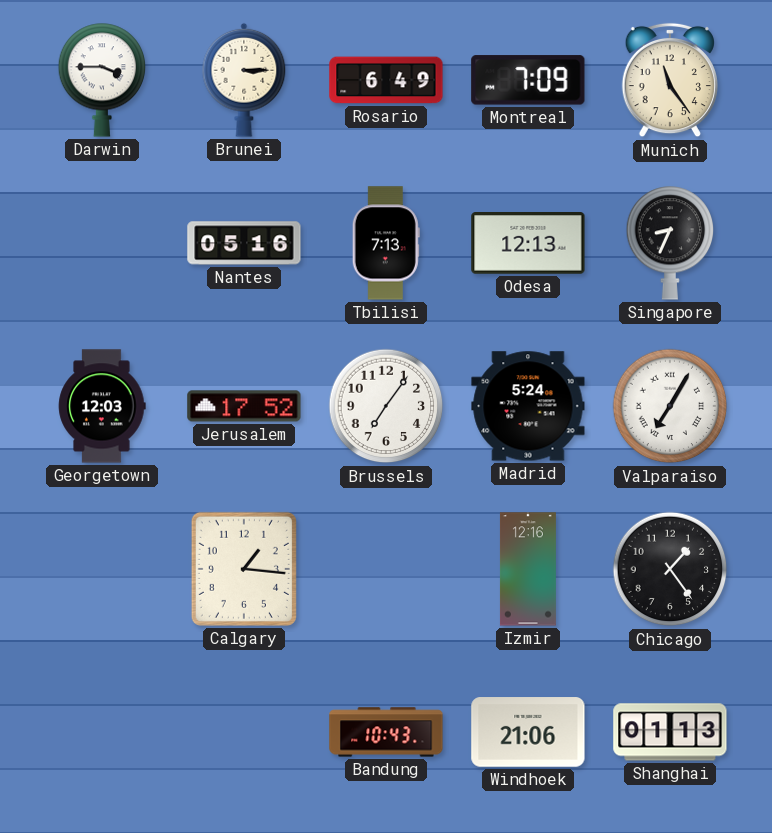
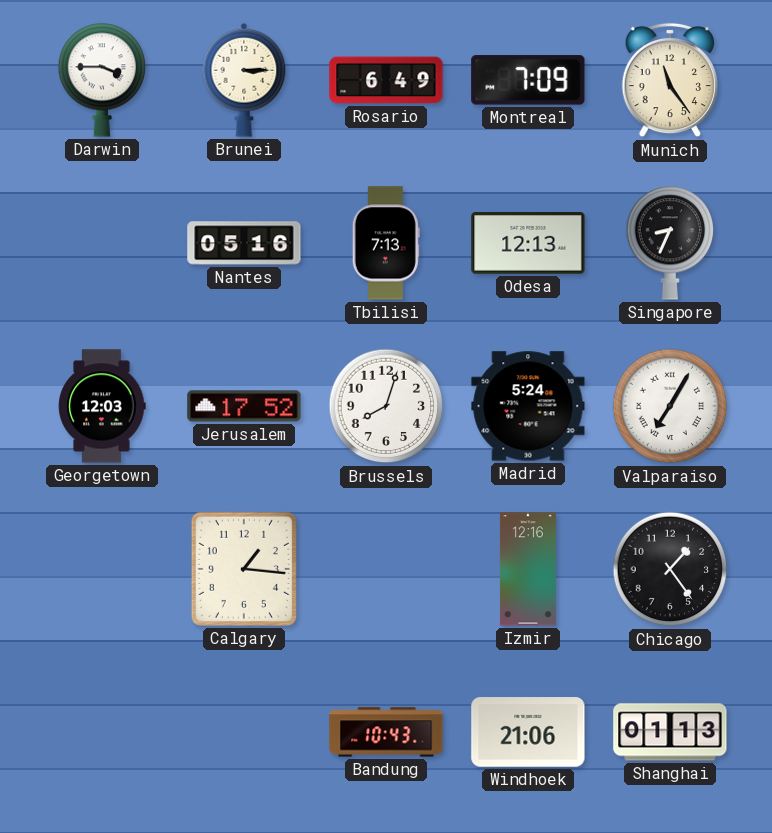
Brussels: 7:06 -> 8:03
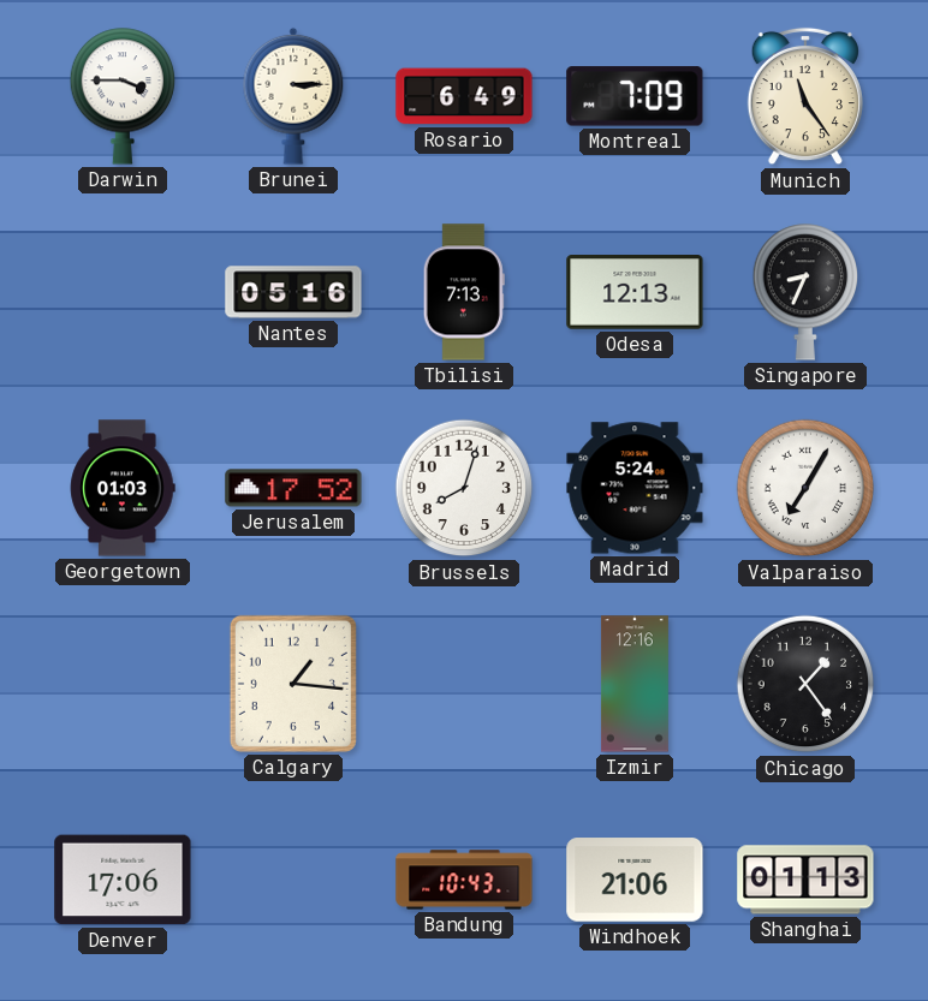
Georgetown: 12:03 -> 01:03
Denver: none -> 17:06
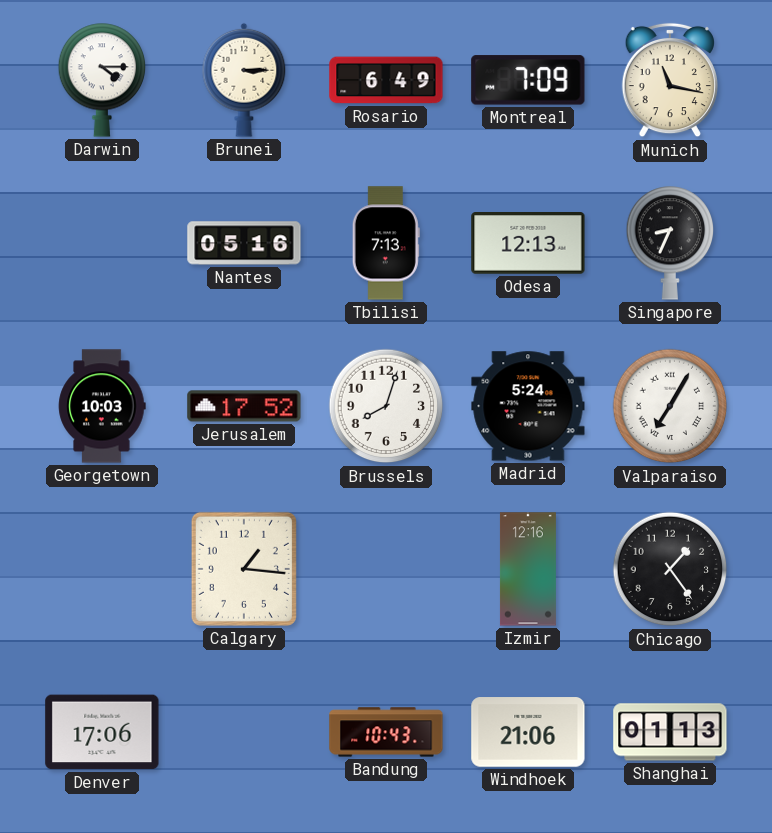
Darwin: 3:45 -> 4:15
Munich: 11:24 -> 11:17
Georgetown: 01:03 -> 10:03
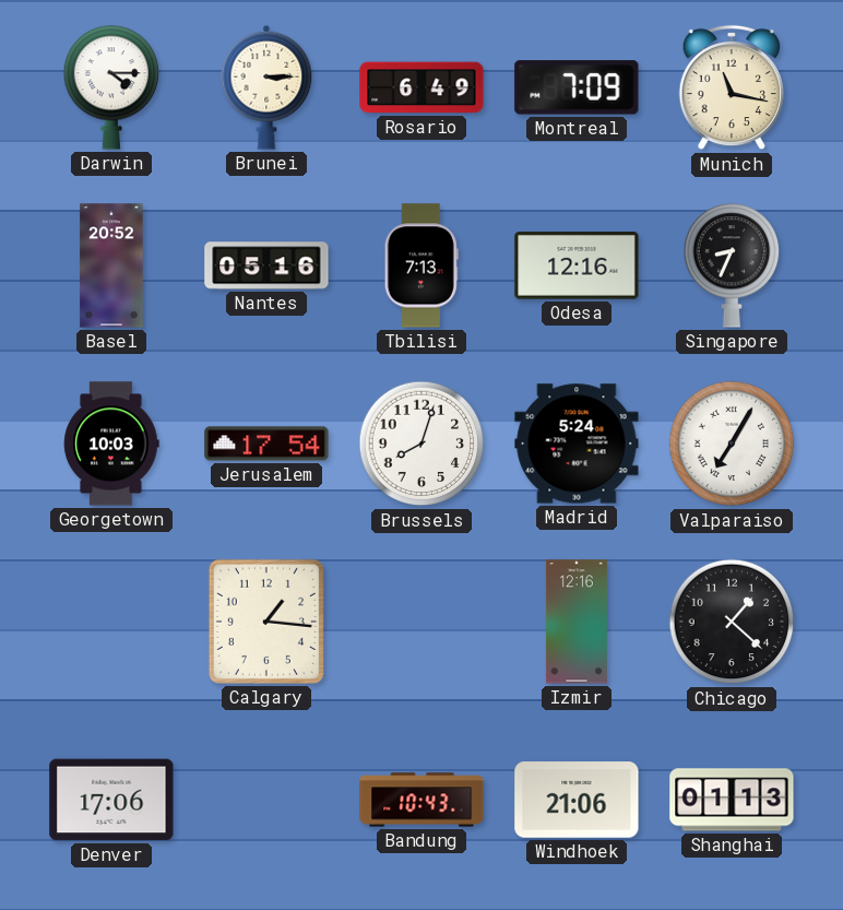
Basel: none -> 20:52
Odesa: 12:13 -> 12:16
Jerusalem: 17:52 -> 17:54
Chicago: 1:24 -> 1:22
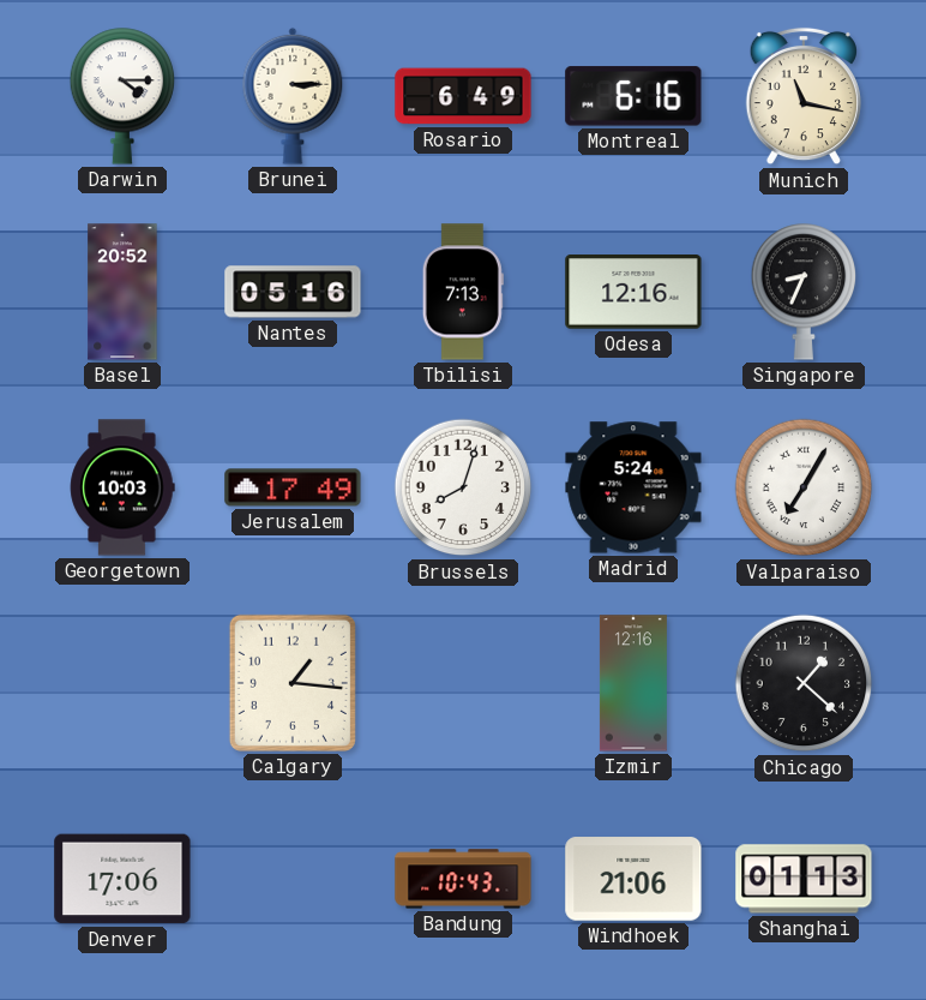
Montreal: 7:09 -> 6:16
Jerusalem: 17:54 -> 17:49
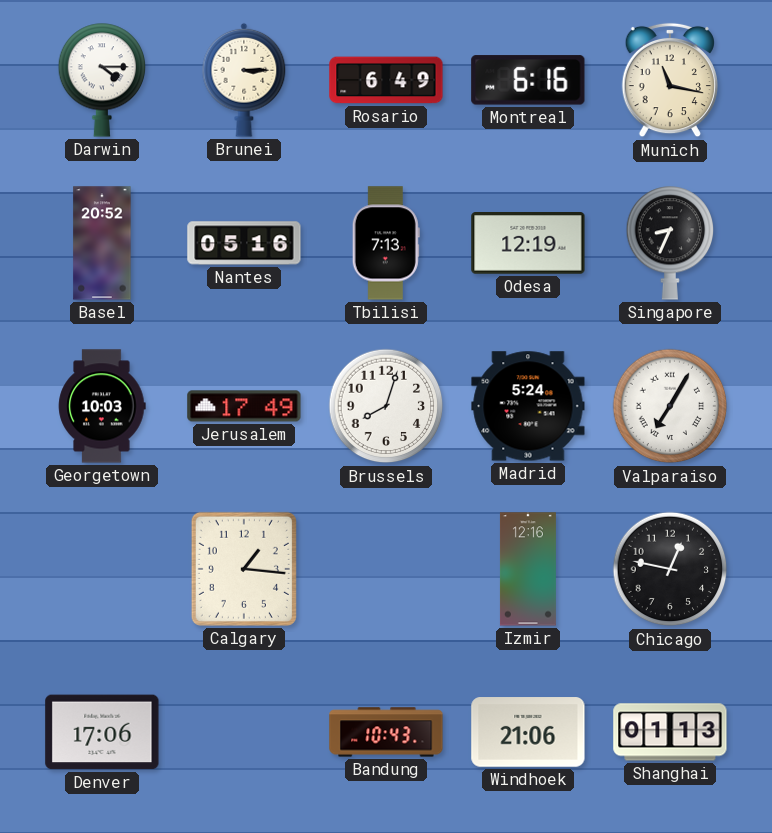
Odesa: 12:16 -> 12:19
Chicago: 1:22 -> 12:47
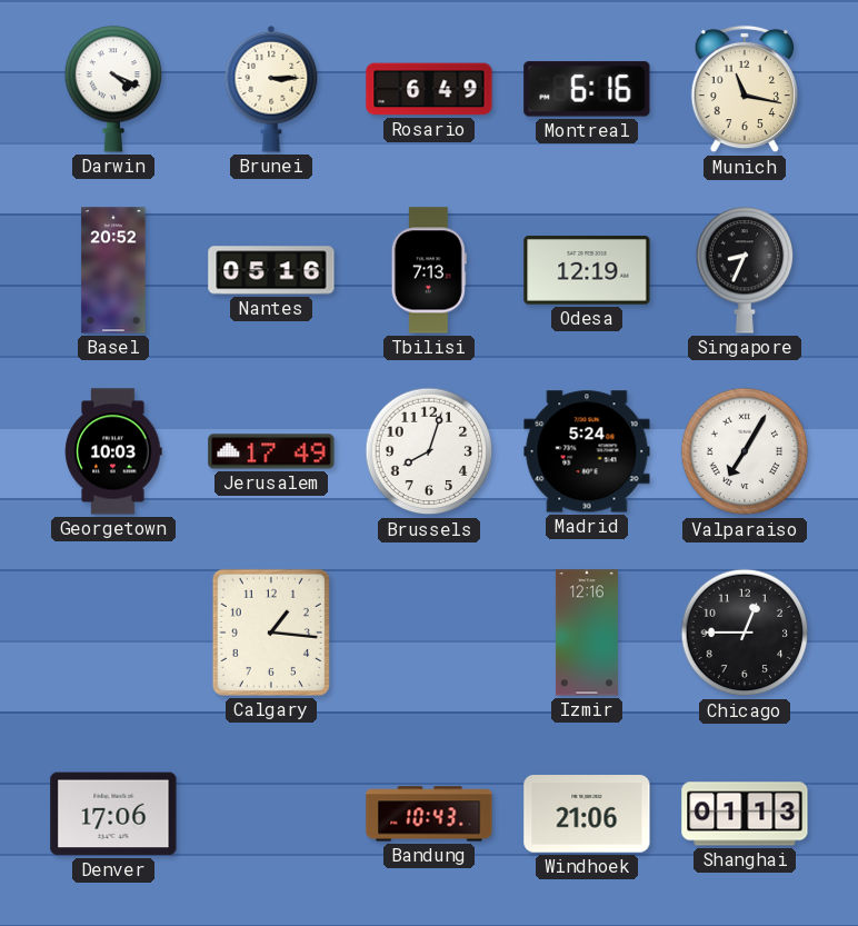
Darwin: 4:15 -> 4:19
Chicago: 12:47 -> 12:45
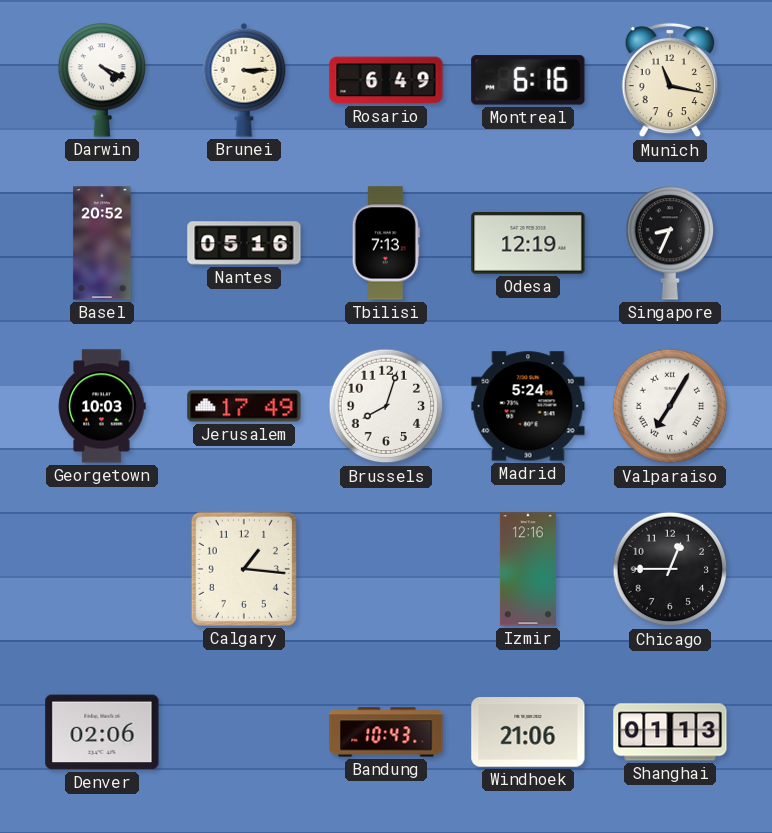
Denver: 17:06 -> 02:06
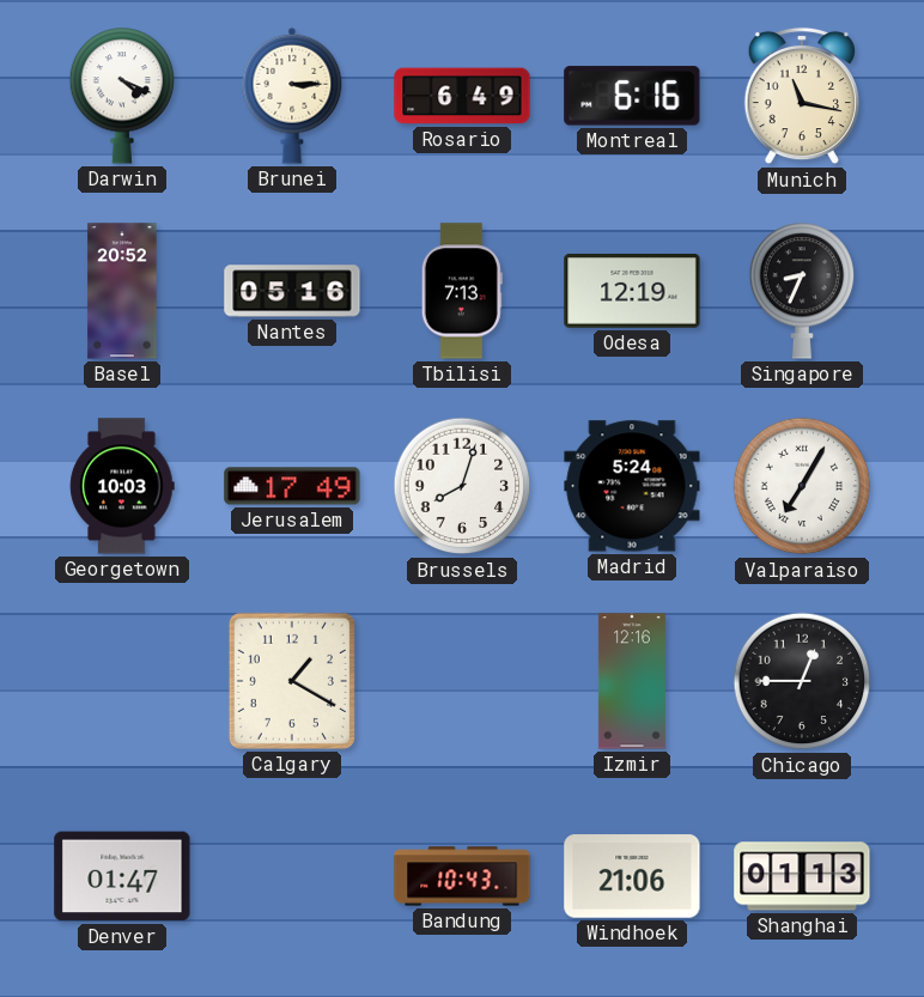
Calgary: 1:16 -> 1:20
Denver: 02:06 -> 01:47
